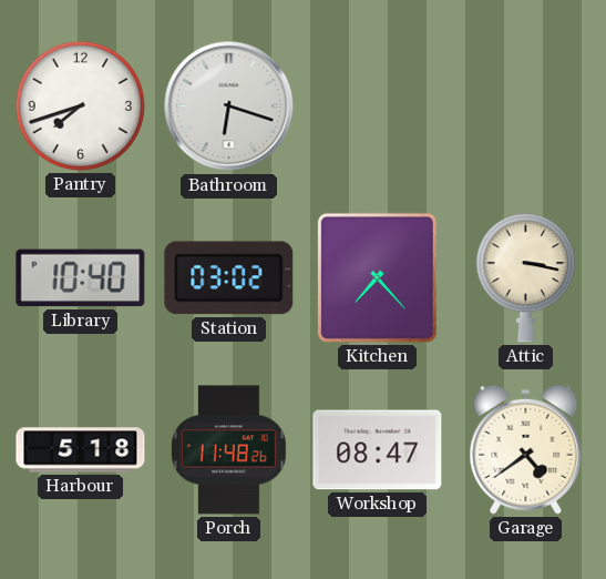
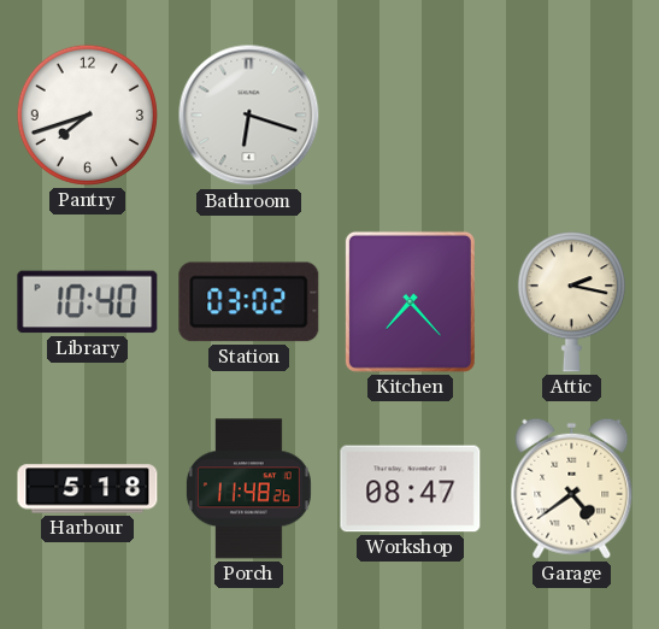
Attic: 3:17 -> 2:17
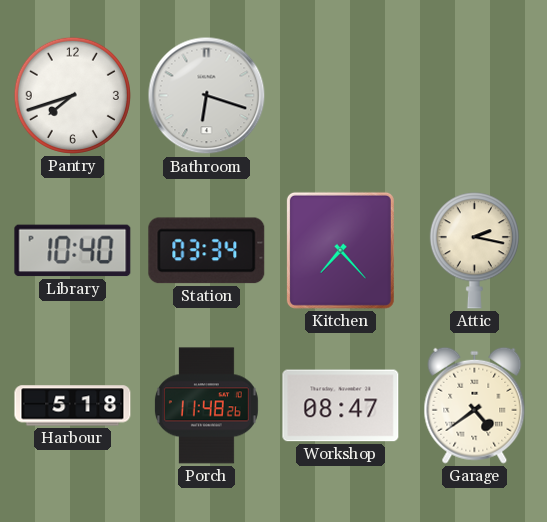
Station: 03:02 -> 03:34
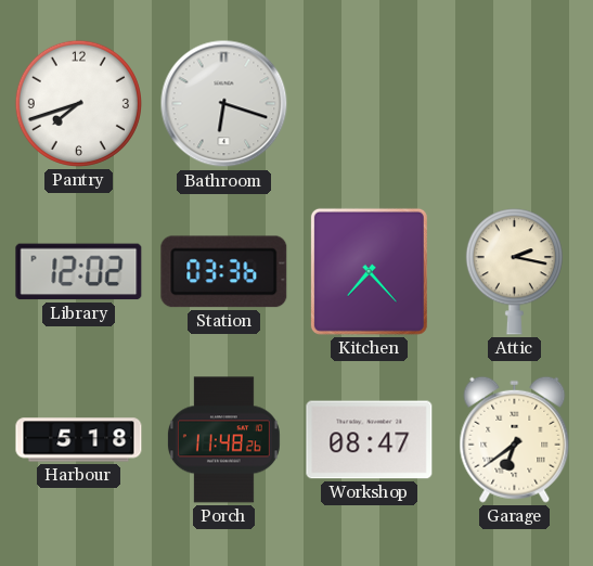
Library: 10:40 -> 12:02
Station: 03:34 -> 03:36
Garage: 4:39 -> 6:39
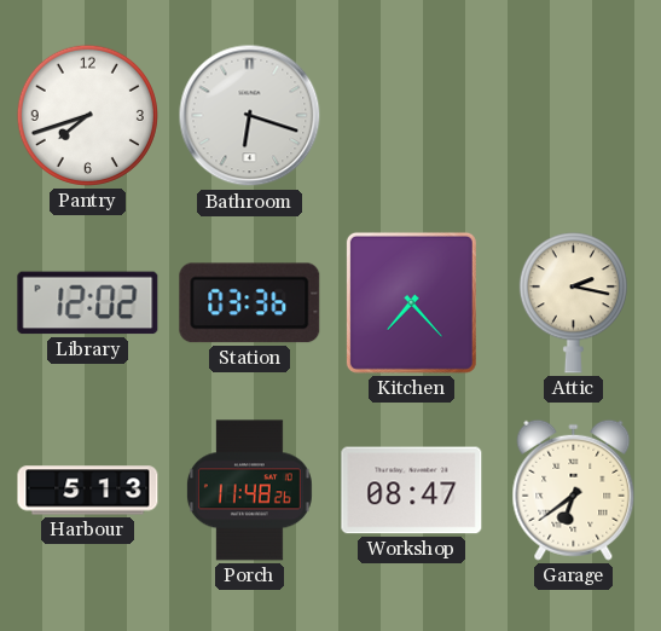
Harbour: 5:18 -> 5:13
